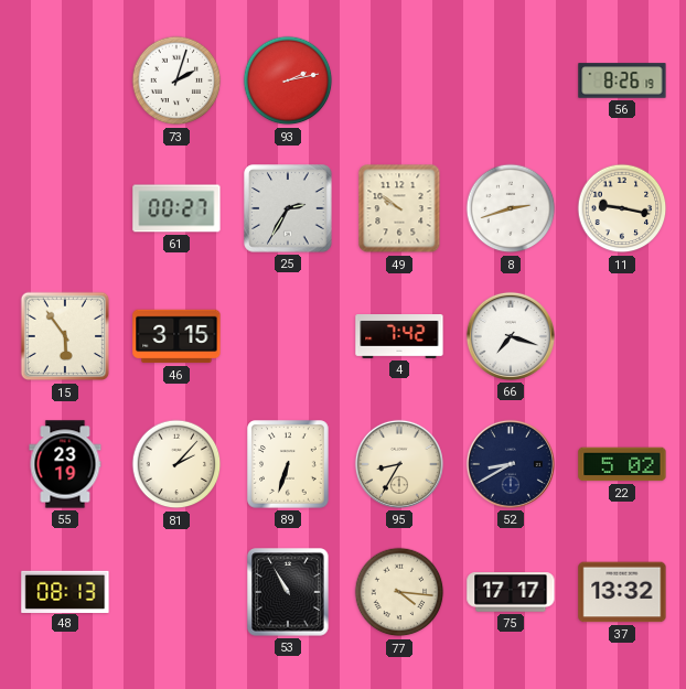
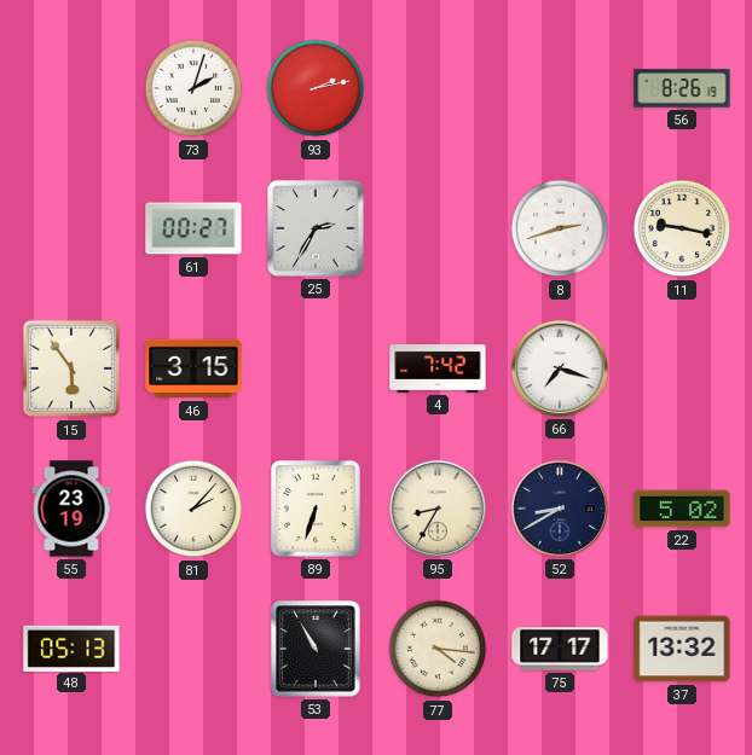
49: 9:51 -> none
48: 08:13 -> 05:13
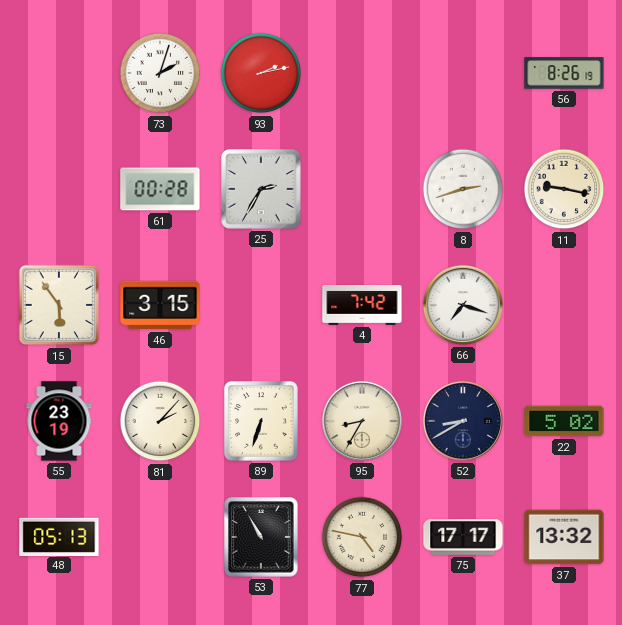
61: 00:27 -> 00:28
77: 4:16 -> 4:47
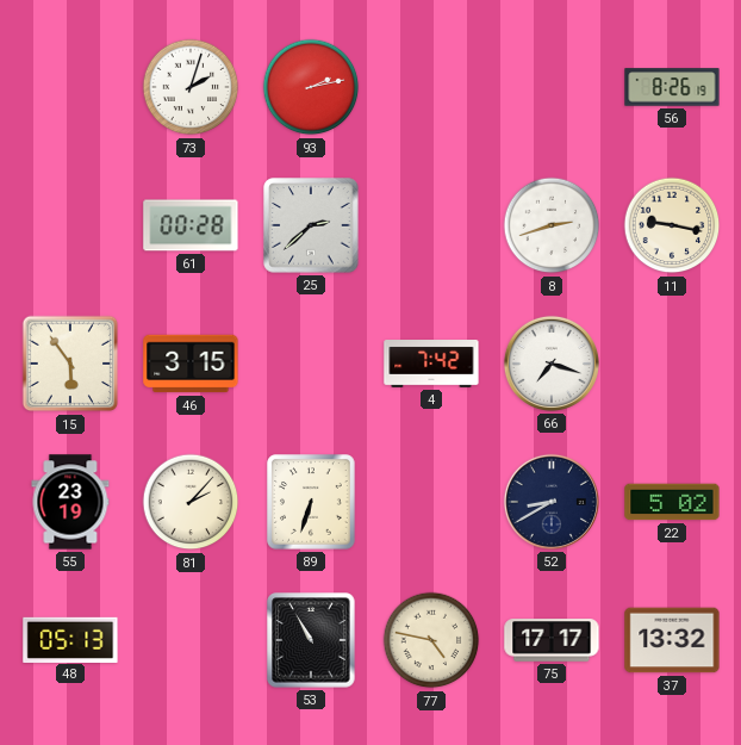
25: 2:35 -> 2:38
95: 8:35 -> none
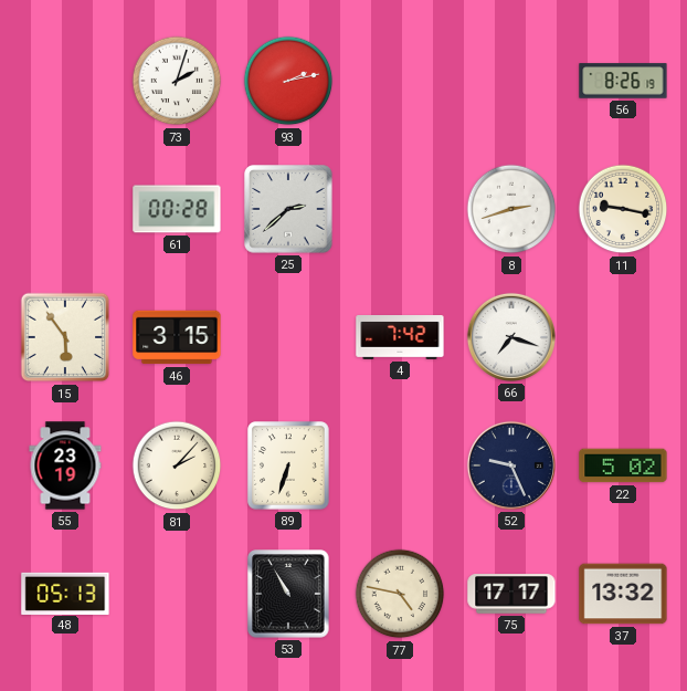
52: 8:40 -> 9:26
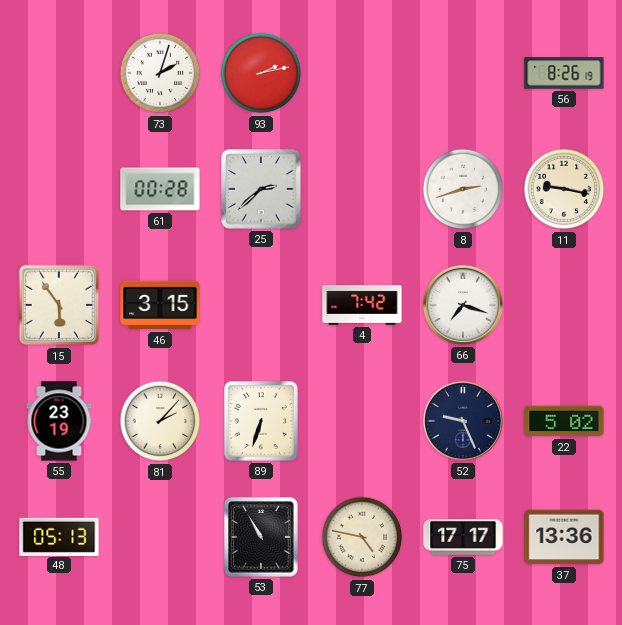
37: 13:32 -> 13:36
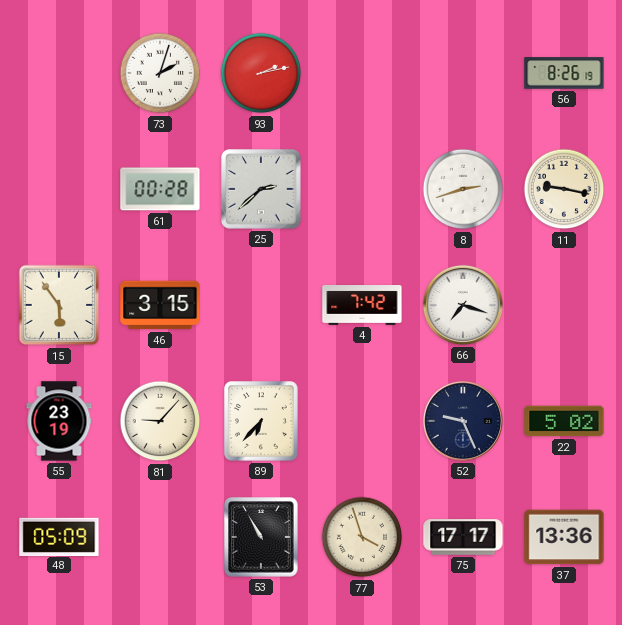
81: 2:07 -> 9:07
89: 6:33 -> 6:37
48: 05:13 -> 05:09
77: 4:47 -> 3:57
